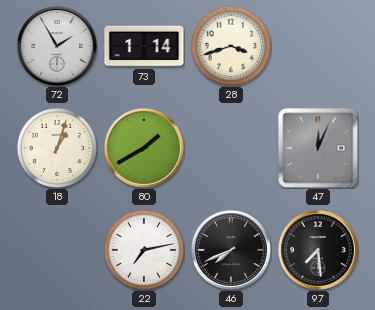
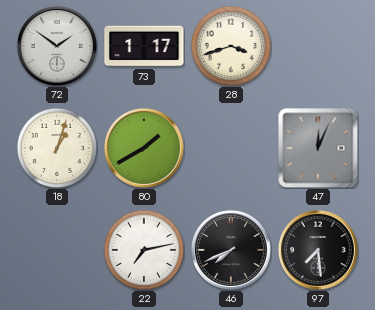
72: 1:55 -> 1:51
73: 1:14 -> 1:17
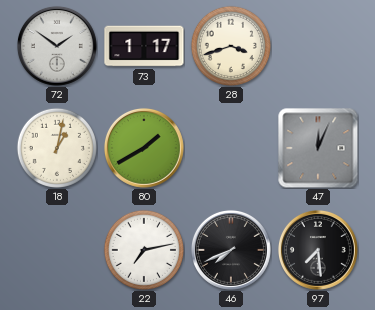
18: 1:03 -> 1:02
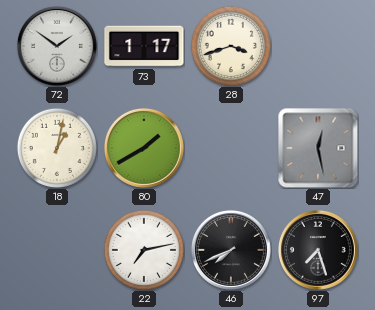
47: 12:04 -> 12:28
97: 7:29 -> 7:27
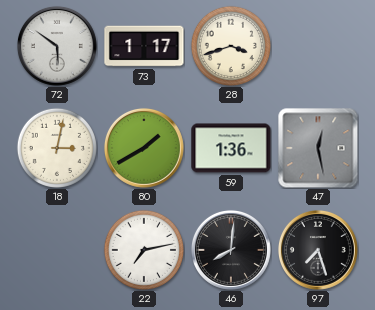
72: 1:51 -> 5:51
18: 1:02 -> 3:02
59: none -> 1:36
46: 7:41 -> 8:01
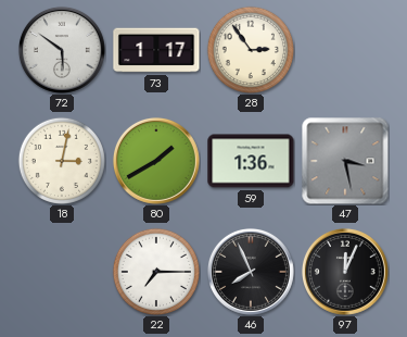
28: 3:42 -> 2:54
47: 12:28 -> 3:28
22: 7:13 -> 7:15
46: 8:01 -> 7:56
97: 7:27 -> 12:04
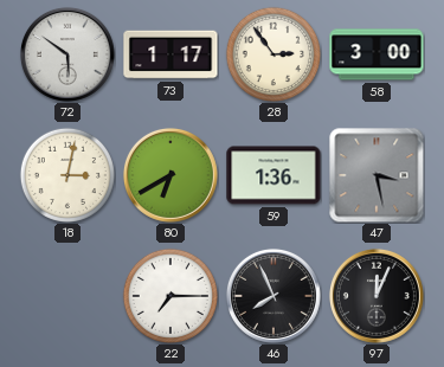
58: none -> 3:00
80: 1:40 -> 6:40
